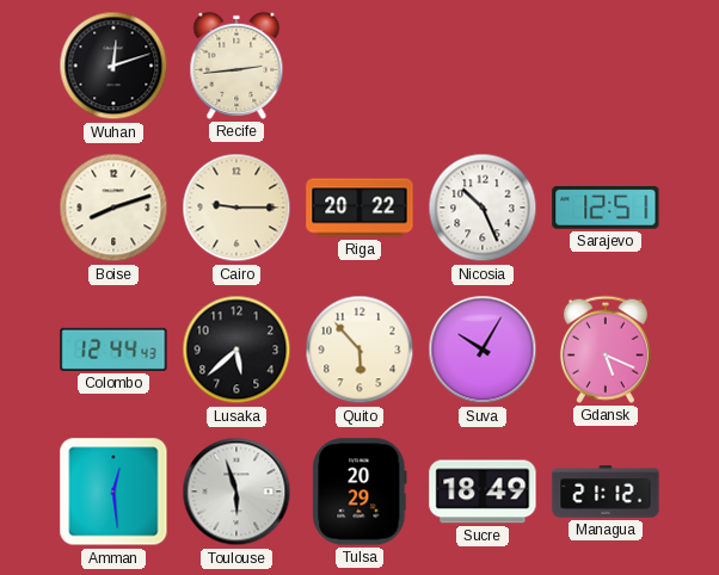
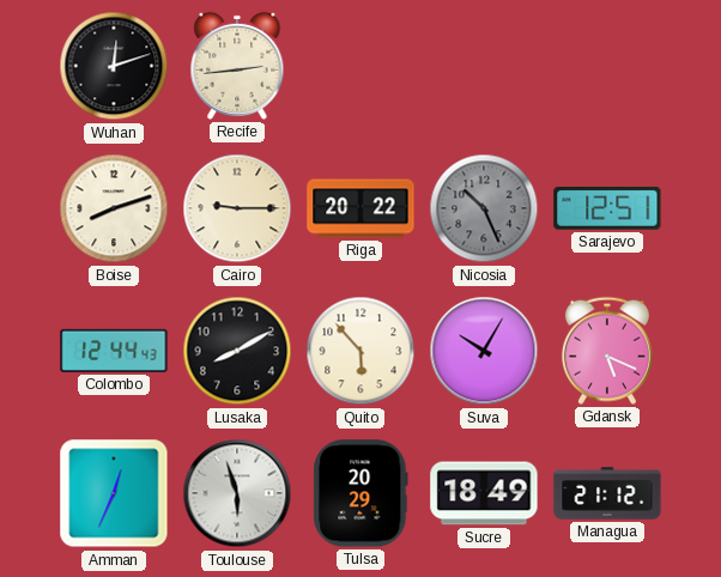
Nicosia dial: white -> grey
Lusaka: 5:38 -> 8:10
Amman: 12:29 -> 12:34
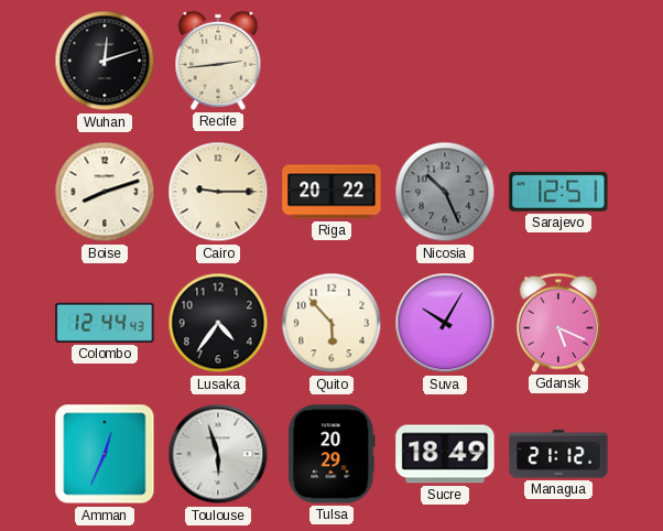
Lusaka: 8:10 -> 4:36
